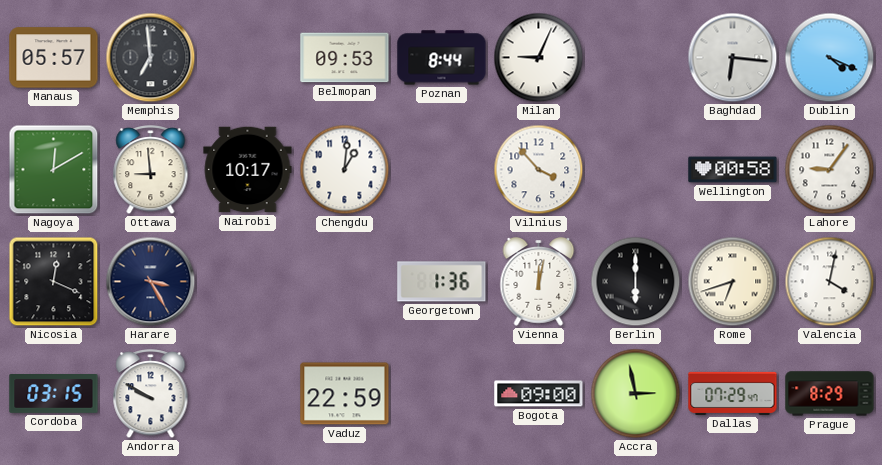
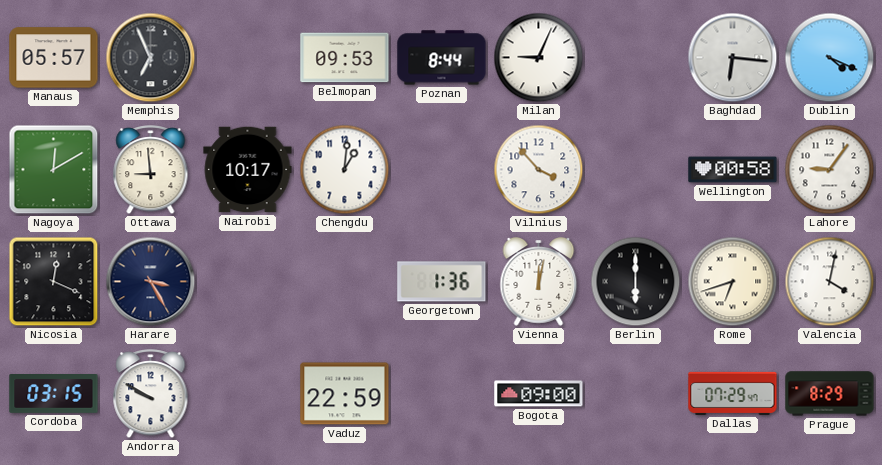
Memphis: 6:59 -> 6:56
Accra: 2:58 -> none
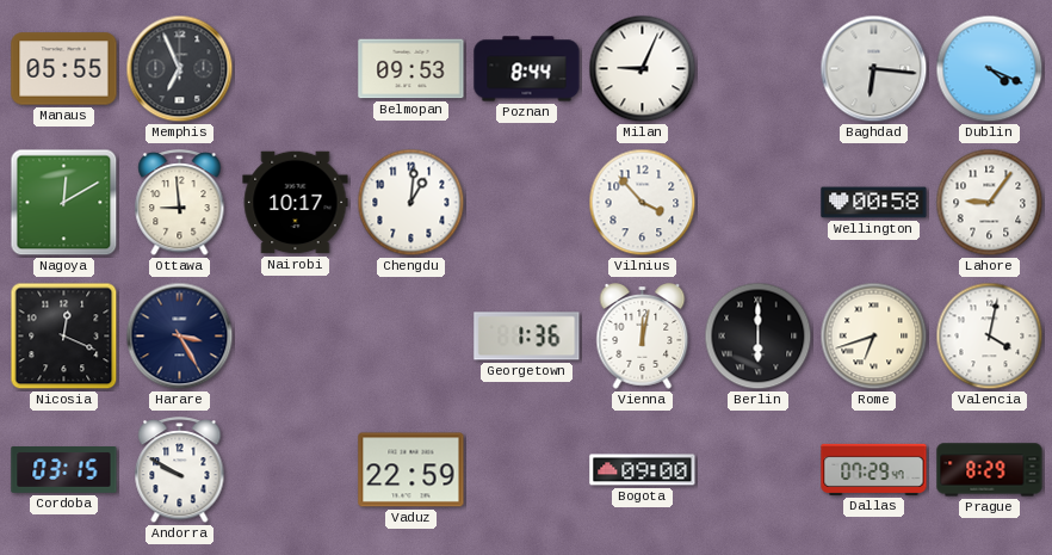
Manaus: 05:57 -> 05:55
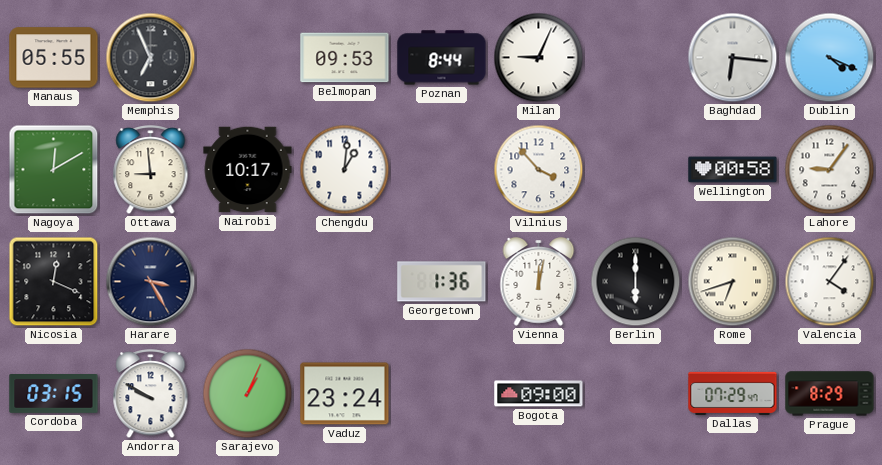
Valencia: 4:02 -> 4:06
Sarajevo: none -> 1:04
Vaduz: 22:59 -> 23:24
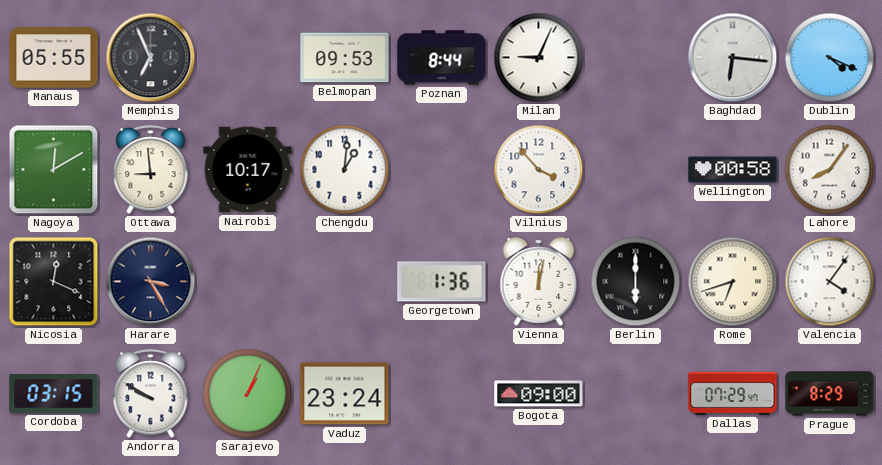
Lahore: 9:06 -> 8:06
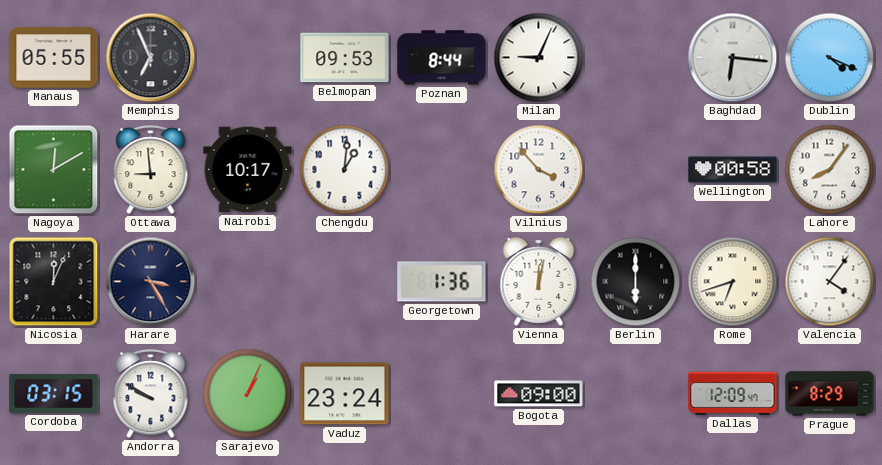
Nicosia: 12:19 -> 12:04
Dallas: 07:29 -> 12:09
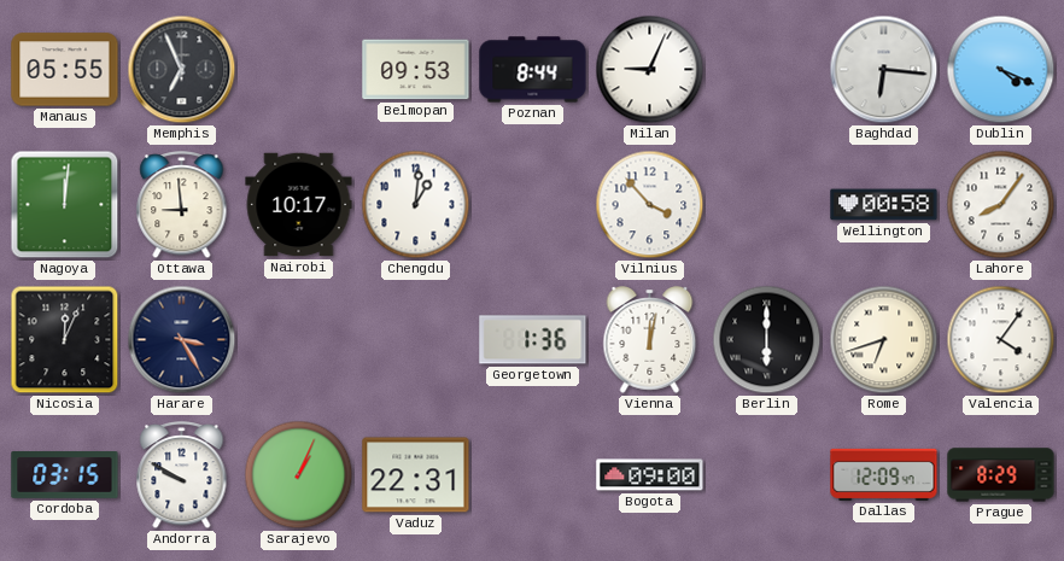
Nagoya: 12:10 -> 12:01
Vaduz: 23:24 -> 22:31
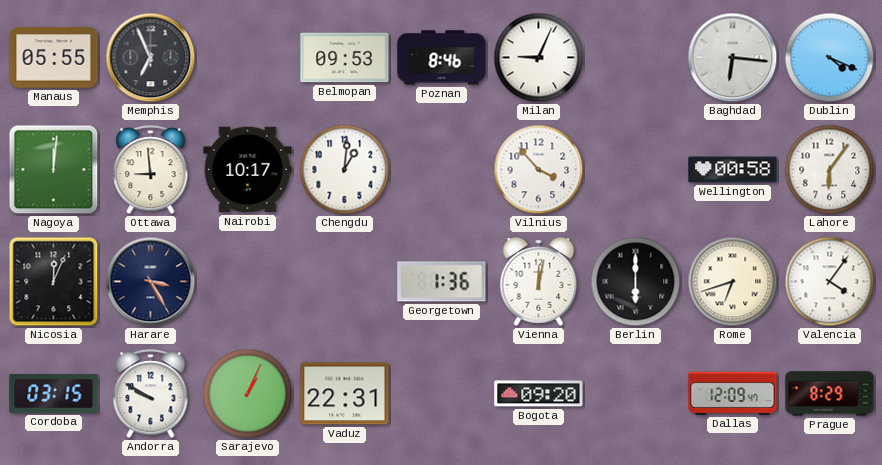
Poznan: 8:44 -> 8:46
Lahore: 8:06 -> 6:06
Bogota: 09:00 -> 09:20
